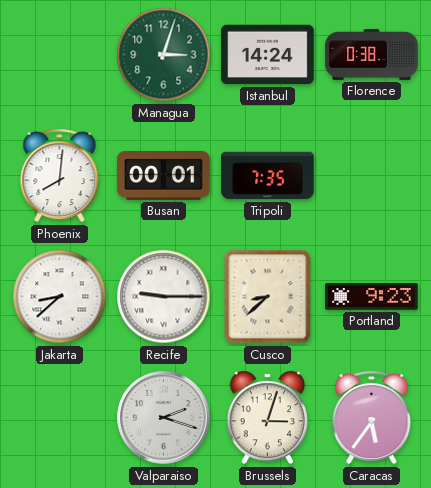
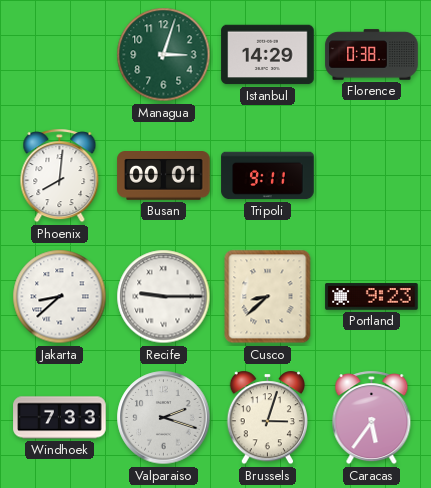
Istanbul: 14:24 -> 14:29
Tripoli: 7:35 -> 9:11
Windhoek: none -> 7:33
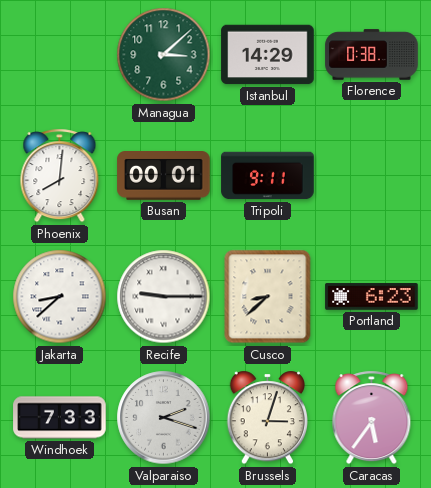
Managua: 3:03 -> 3:08
Portland: 9:23 -> 6:23
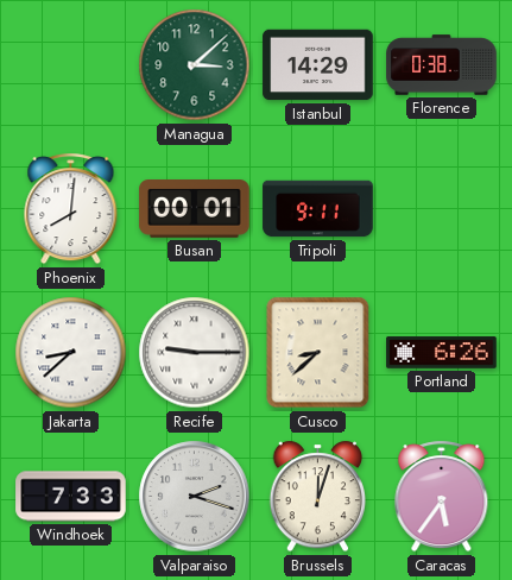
Portland: 6:23 -> 6:26
Brussels: 3:03 -> 12:03
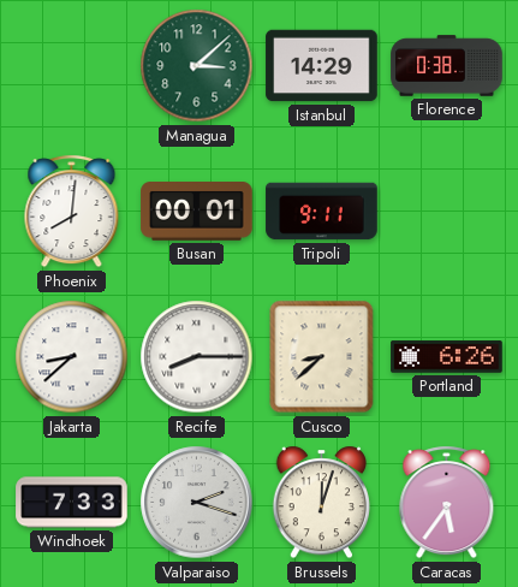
Recife: 9:15 -> 8:15
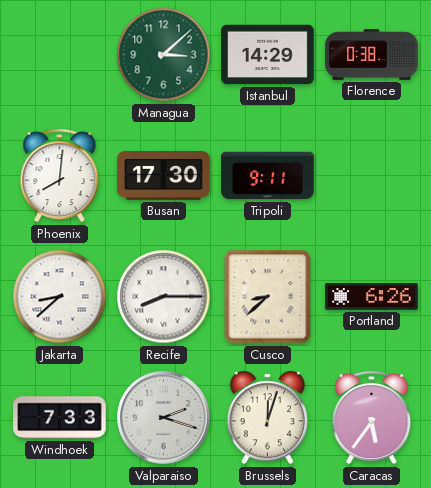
Busan: 00:01 -> 17:30
